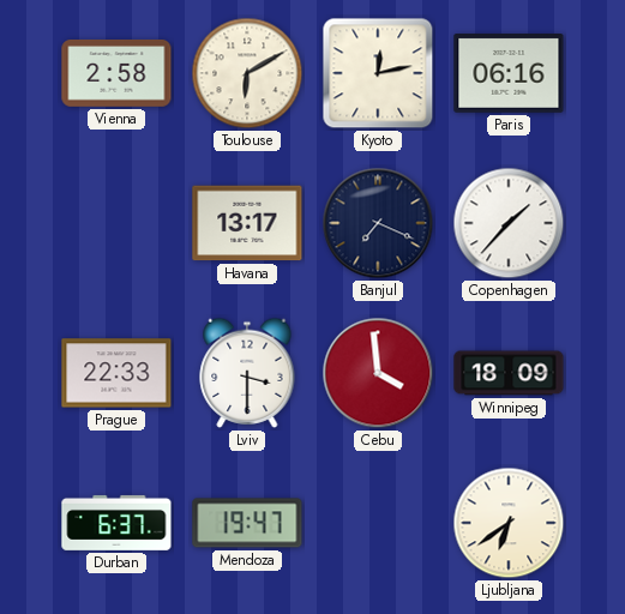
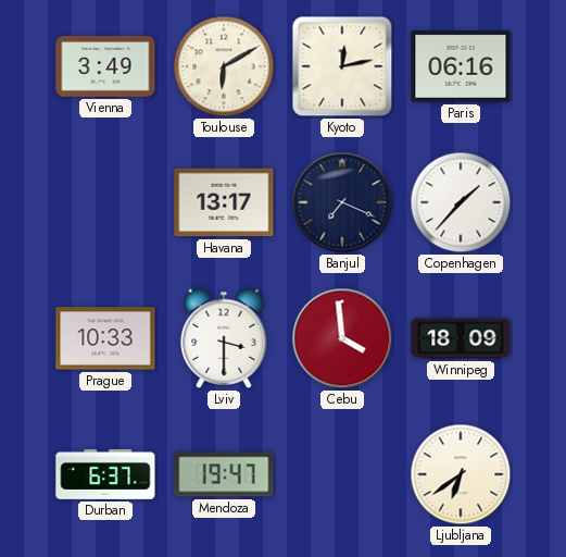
Vienna: 2:58 -> 3:49
Prague: 22:33 -> 10:33
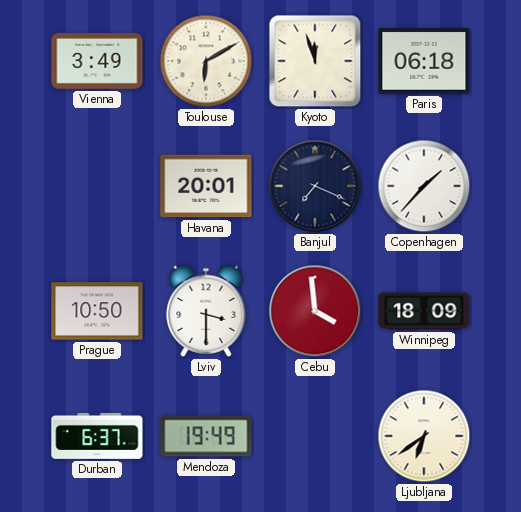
Kyoto: 12:13 -> 11:57
Paris: 06:16 -> 06:18
Havana: 13:17 -> 20:01
Prague: 10:33 -> 10:50
Mendoza: 19:47 -> 19:49
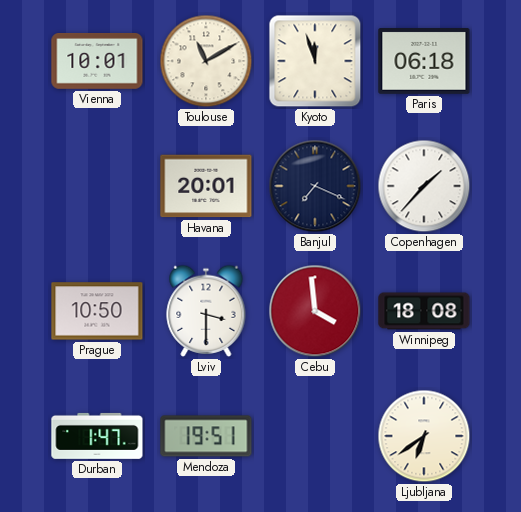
Vienna: 3:49 -> 10:01
Toulouse: 6:10 -> 11:10
Winnipeg: 18:09 -> 18:08
Durban: 6:37 -> 1:47
Mendoza: 19:49 -> 19:51
